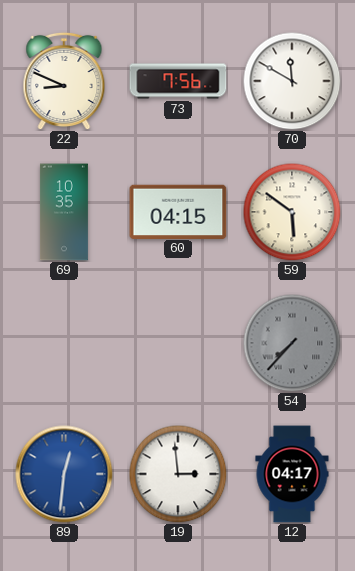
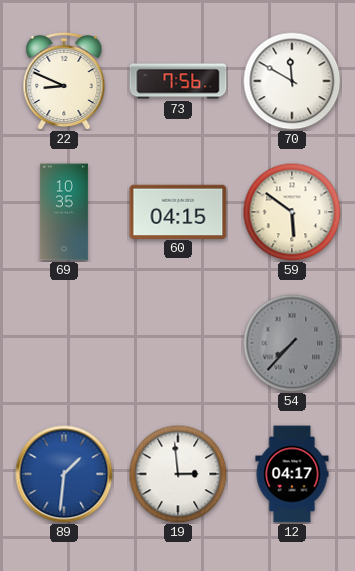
89: 12:31 -> 1:31
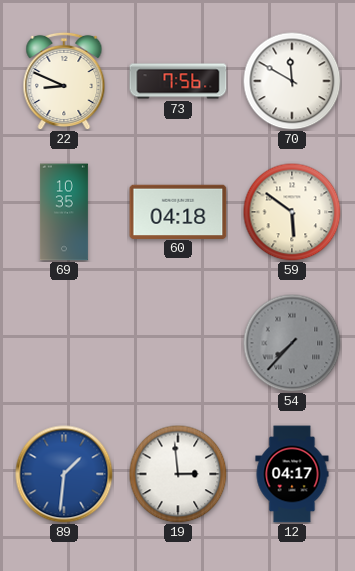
60: 04:15 -> 04:18
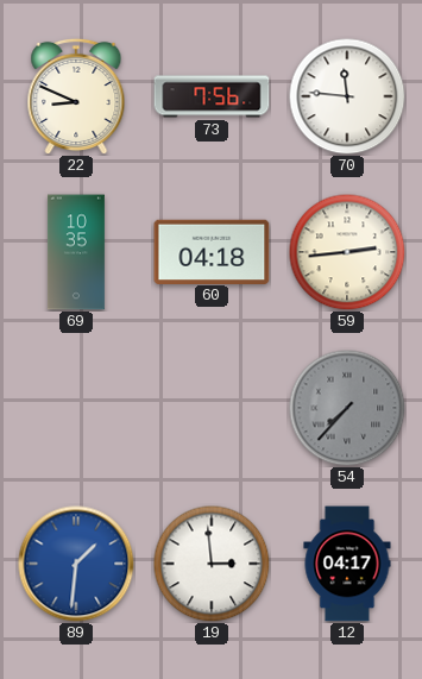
70: 11:50 -> 11:46
59: 5:51 -> 2:44
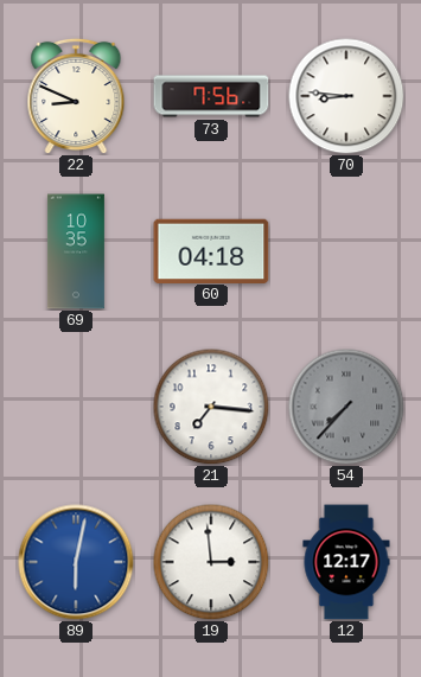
70: 11:46 -> 8:46
59: 2:44 -> none
21: none -> 7:16
89: 1:31 -> 6:02
12: 04:17 -> 12:17
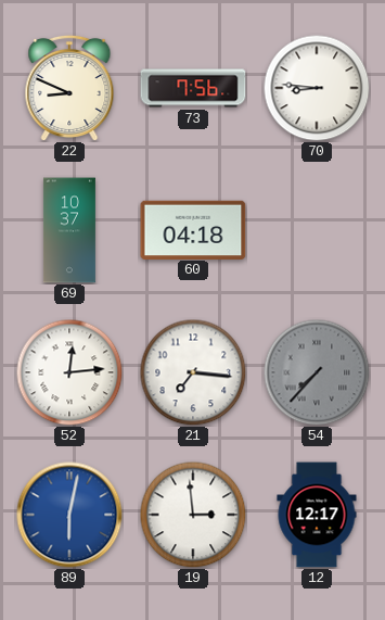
69: 10:35 -> 10:37
52: none -> 12:14
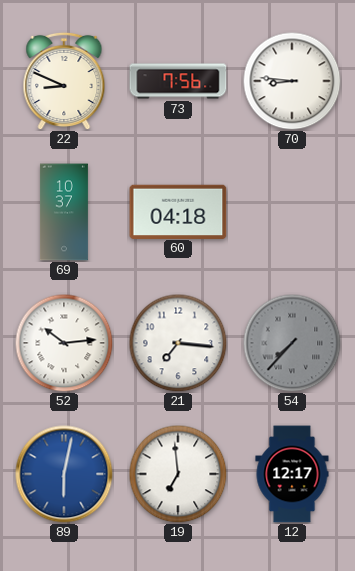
52: 12:14 -> 10:14
19: 2:59 -> 6:59
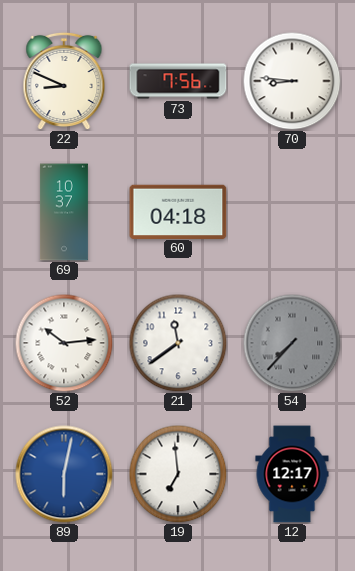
21: 7:16 -> 11:39
